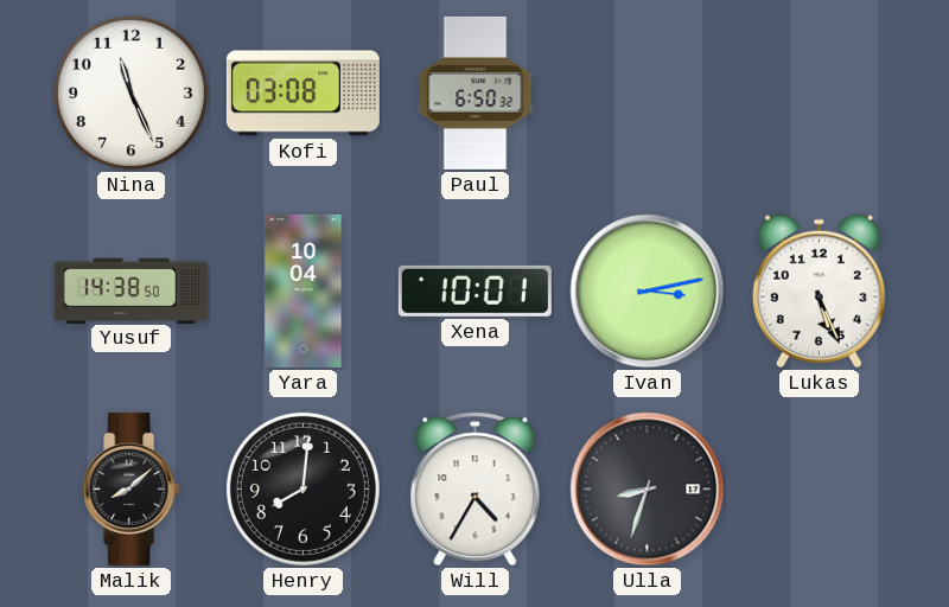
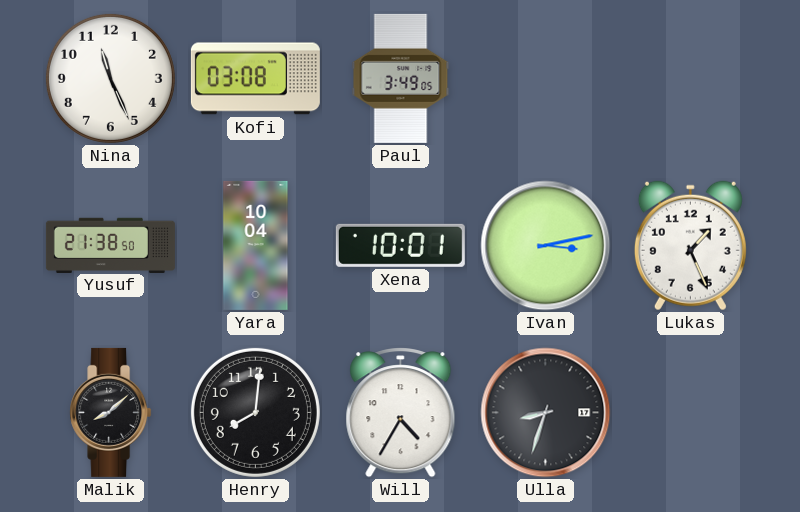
Paul: 6:50 -> 3:49
Yusuf: 14:38 -> 21:38
Lukas: 5:26 -> 1:26
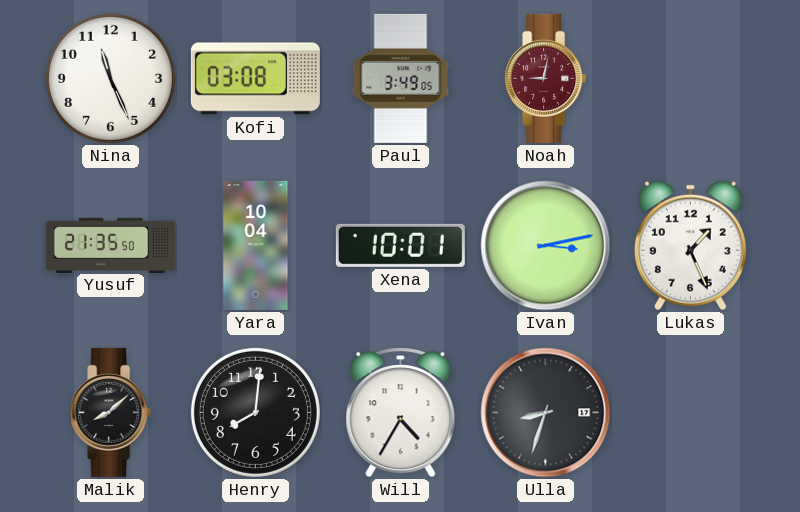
Noah: none -> 9:02
Yusuf: 21:38 -> 21:35
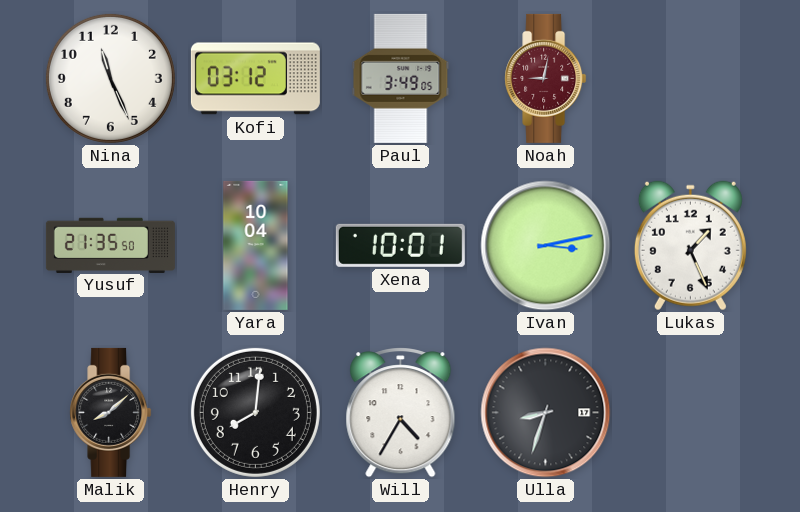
Kofi: 03:08 -> 03:12
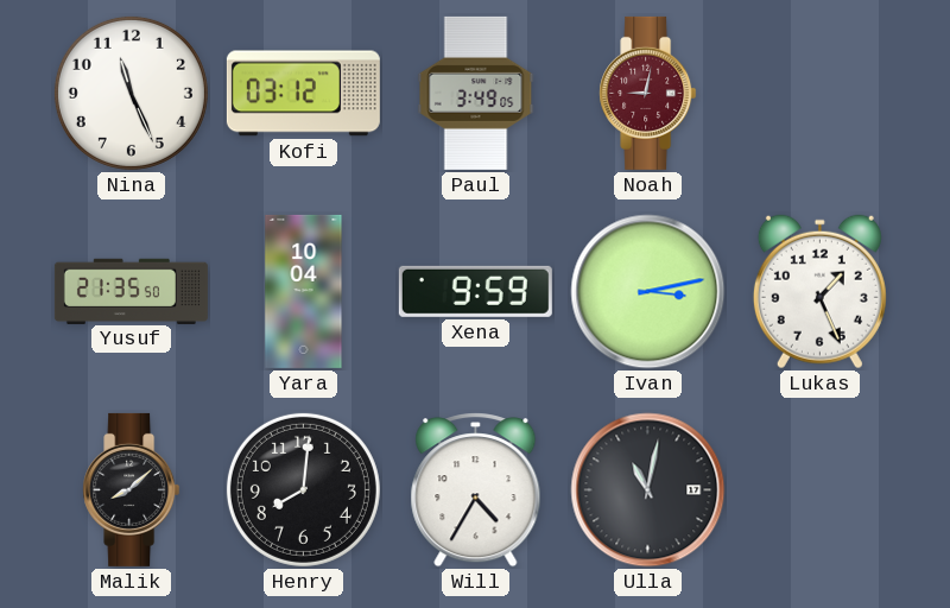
Xena: 10:01 -> 9:59
Ulla: 8:33 -> 11:02
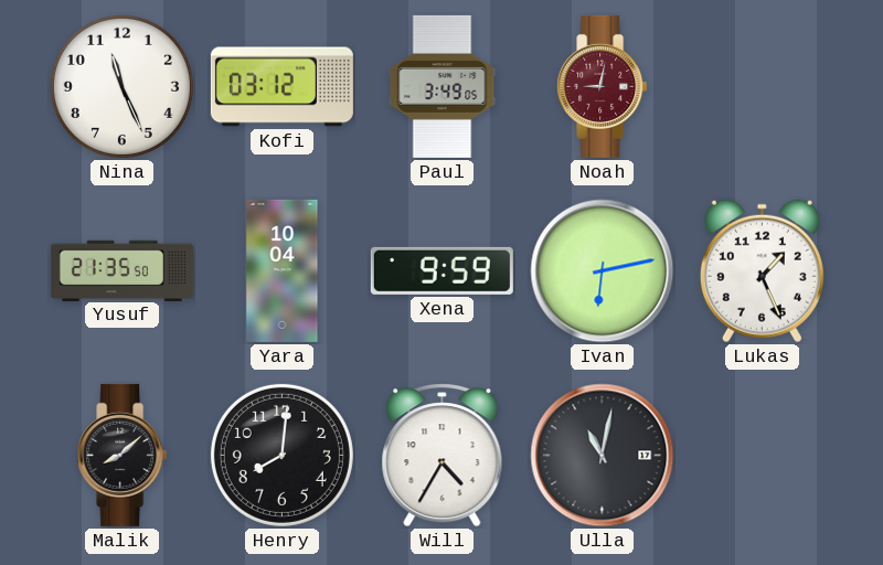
Ivan: 3:13 -> 6:13
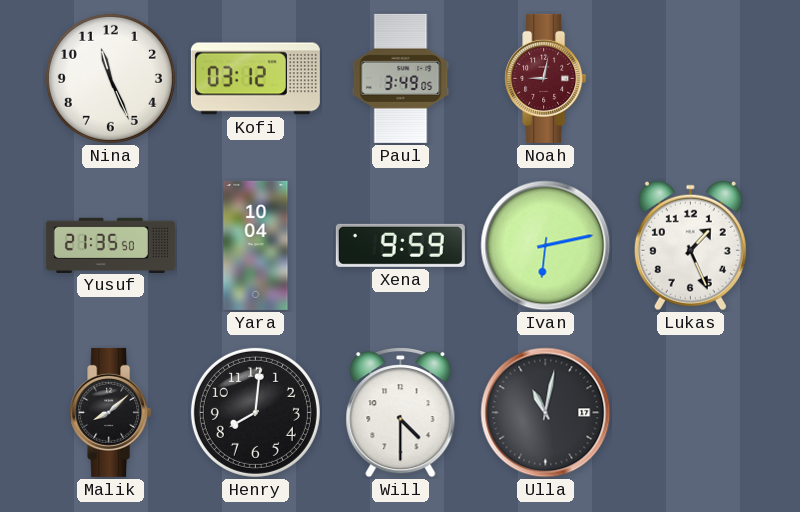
Will: 4:35 -> 4:30
